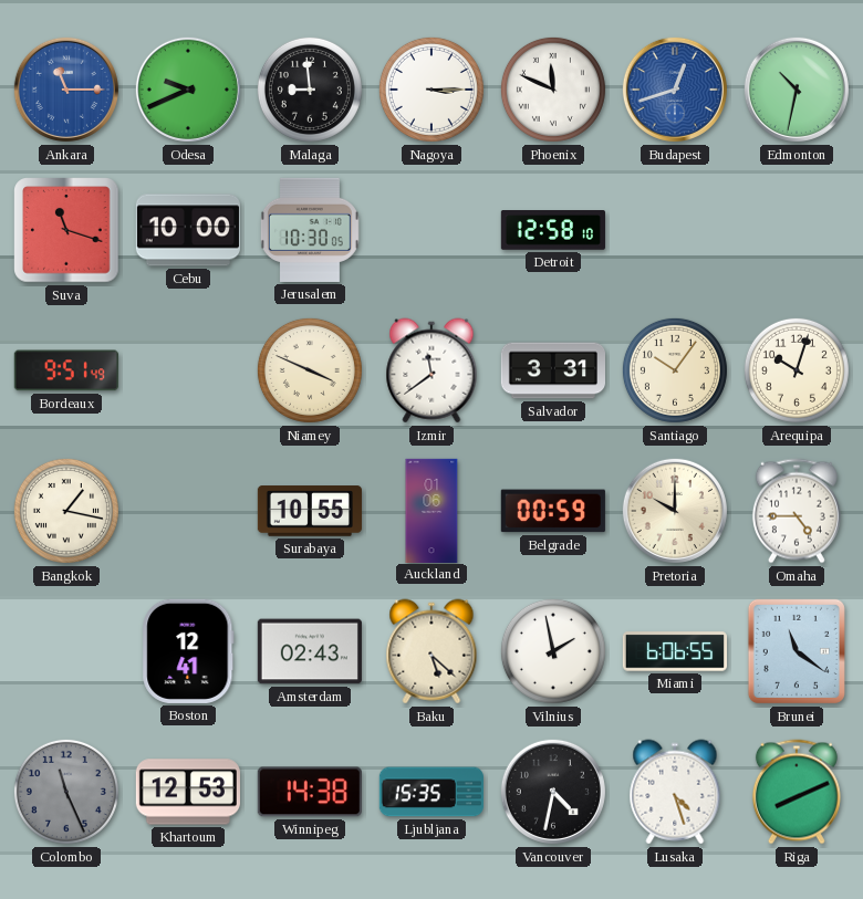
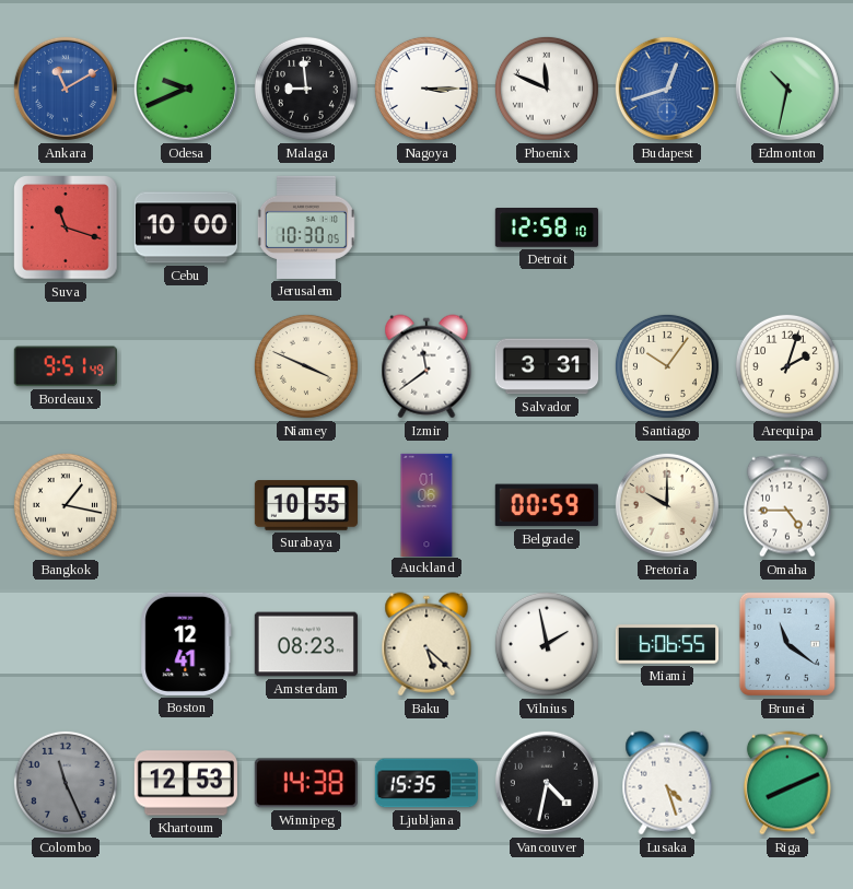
Ankara: 11:15 -> 11:10
Arequipa: 10:03 -> 2:03
Amsterdam: 02:43 -> 08:23
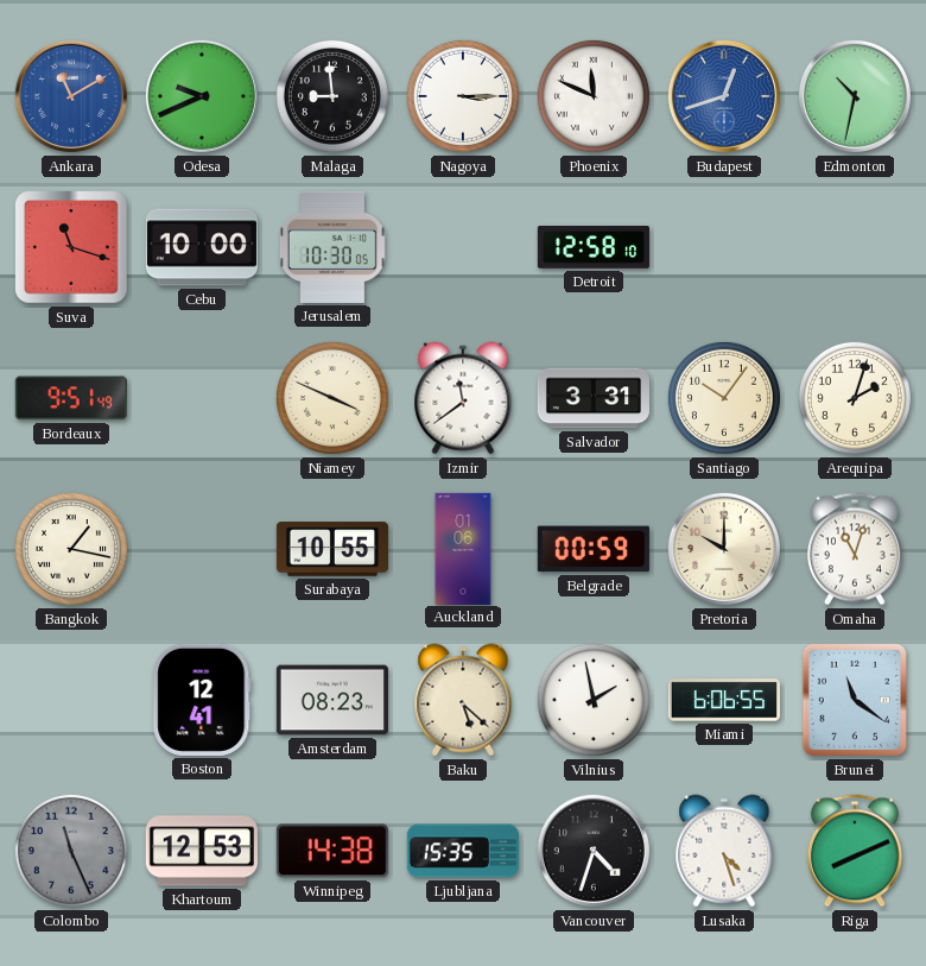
Omaha: 4:45 -> 11:03
Vancouver: 4:32 -> 4:33
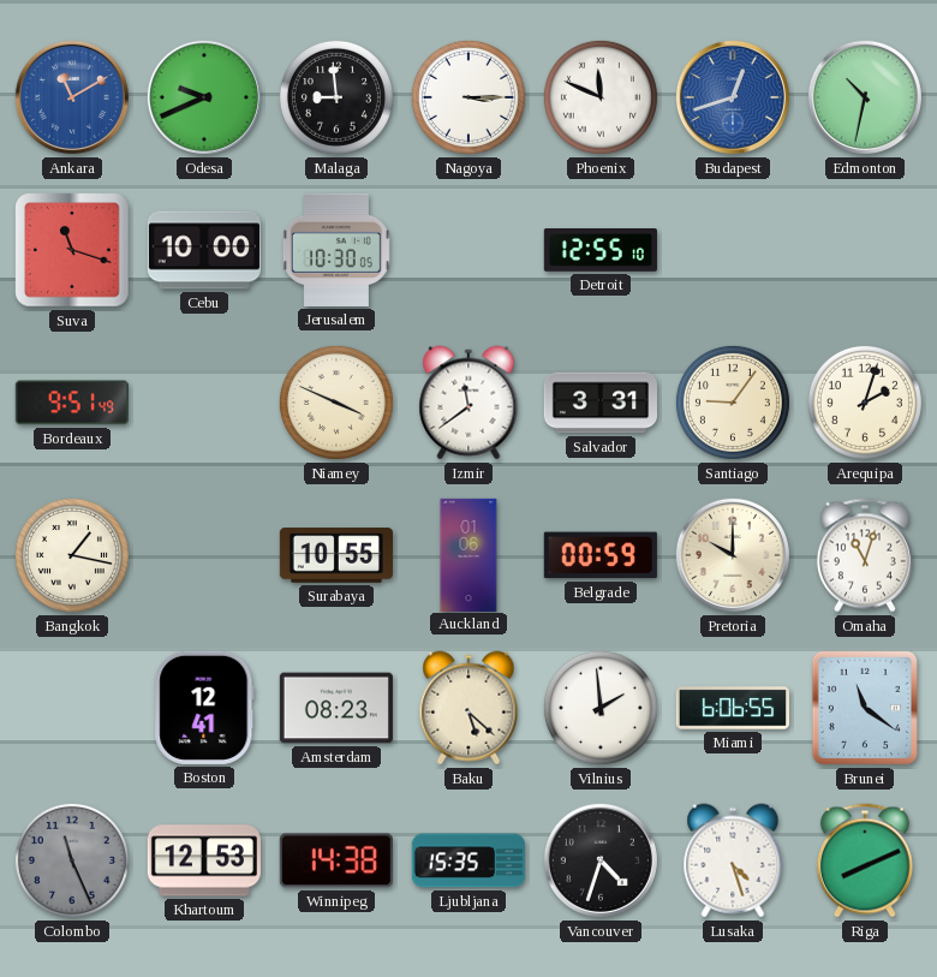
Detroit: 12:58 -> 12:55
Santiago: 10:06 -> 9:06
Vilnius: 1:58 -> 1:59
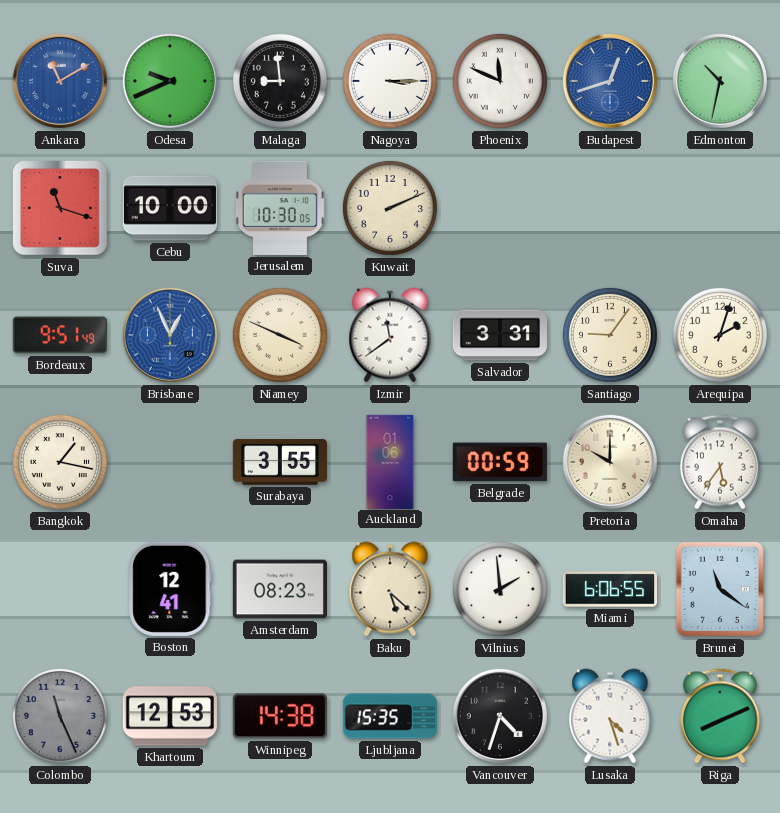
Kuwait: none -> 2:11
Detroit: 12:55 -> none
Brisbane: none -> 12:56
Surabaya: 10:55 -> 3:55
Omaha: 11:03 -> 5:36
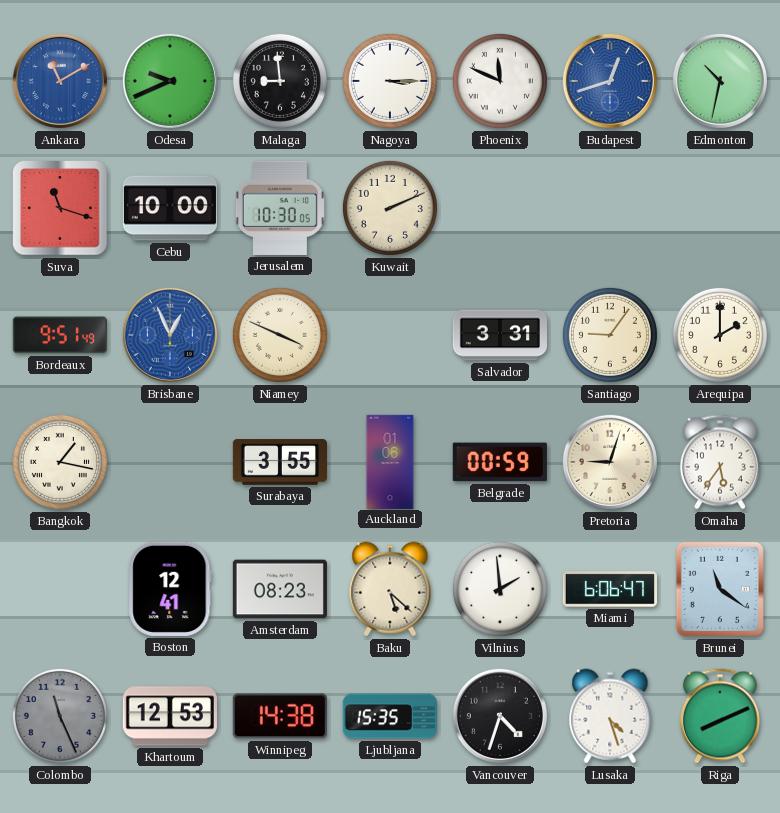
Izmir: 11:39 -> none
Arequipa: 2:03 -> 2:00
Pretoria: 10:00 -> 9:03
Miami: 6:06:55 -> 6:06:47
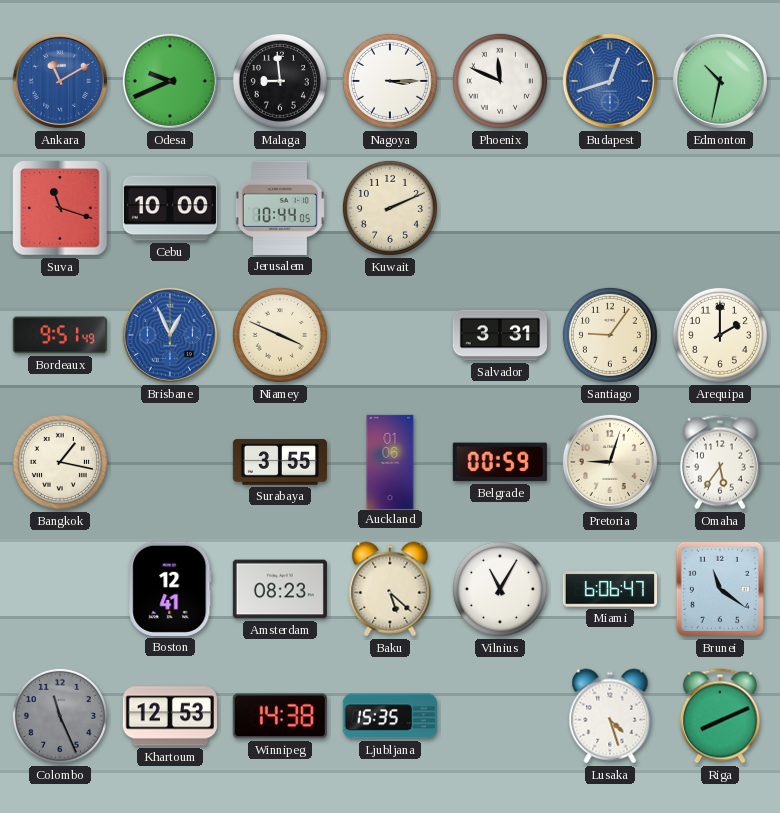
Jerusalem: 10:30 -> 10:44
Vilnius: 1:59 -> 11:05
Vancouver: 4:33 -> none
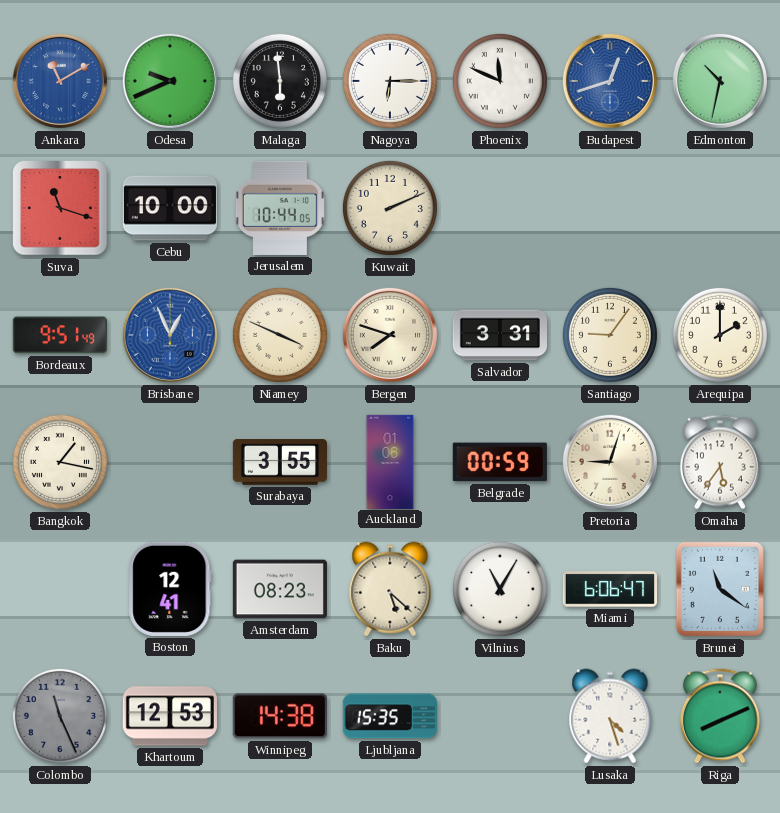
Malaga: 8:59 -> 5:59
Nagoya: 3:15 -> 6:15
Bergen: none -> 7:48
